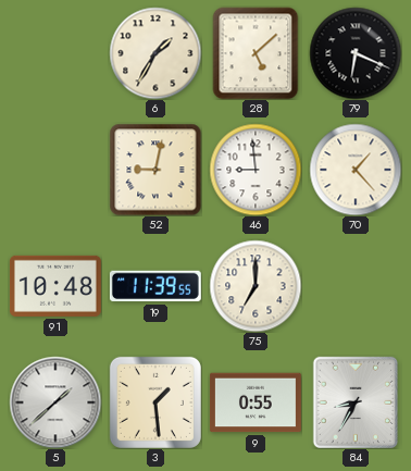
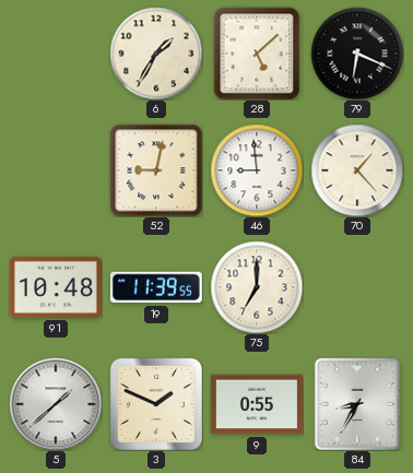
3: 1:29 -> 1:49
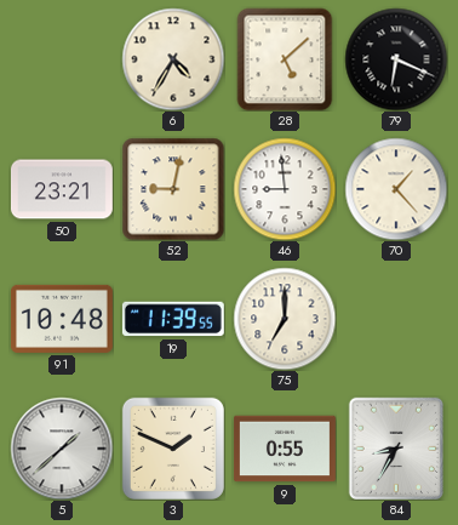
6: 1:35 -> 4:35
50: none -> 23:21
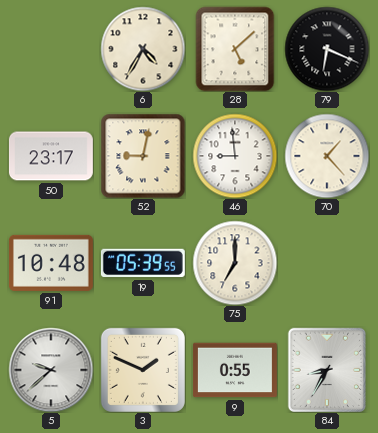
50: 23:21 -> 23:17
19: 11:39 -> 05:39
5: 1:38 -> 9:38
